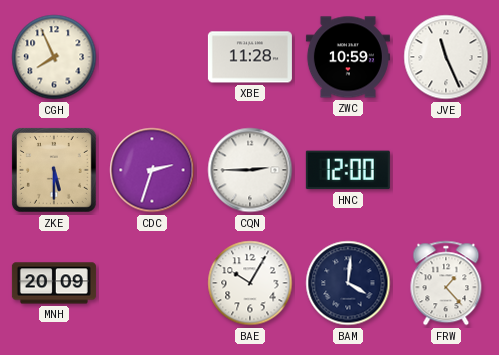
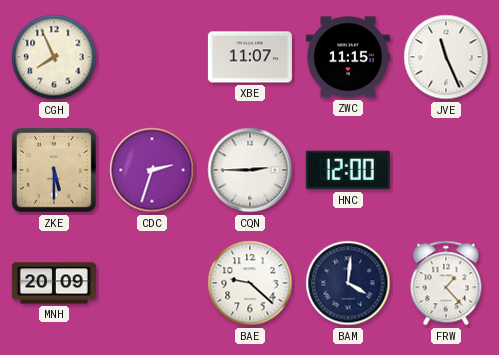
XBE: 11:28 -> 11:07
ZWC: 10:59 -> 11:15
BAE: 10:05 -> 9:22
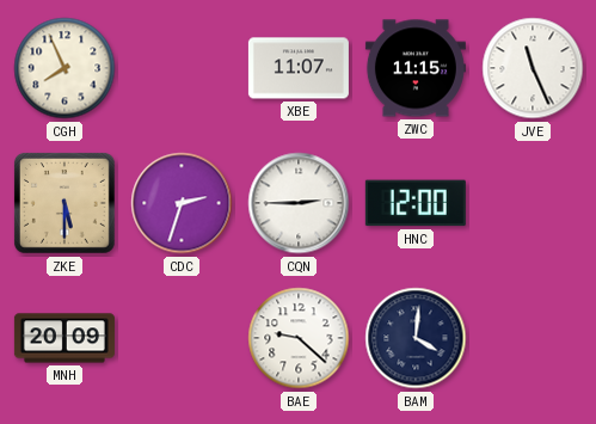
FRW: 1:23 -> none
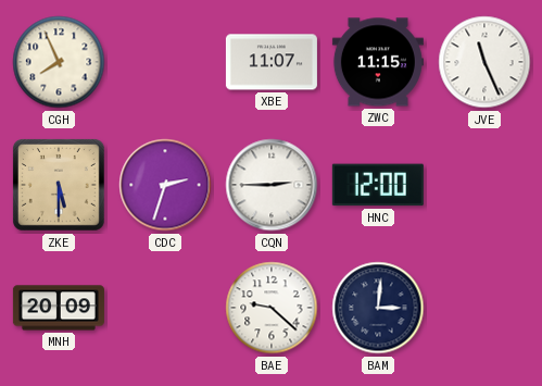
BAM: 4:01 -> 3:01
